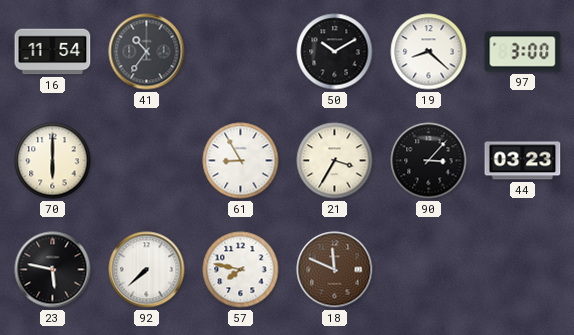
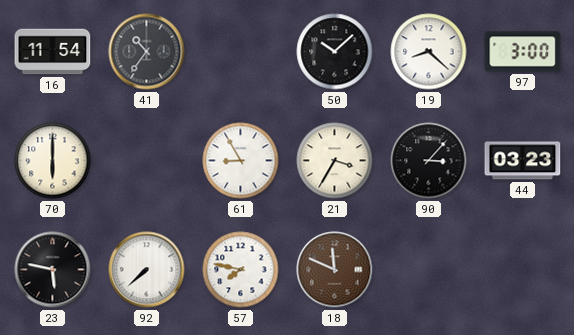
50: 10:10 -> 10:08
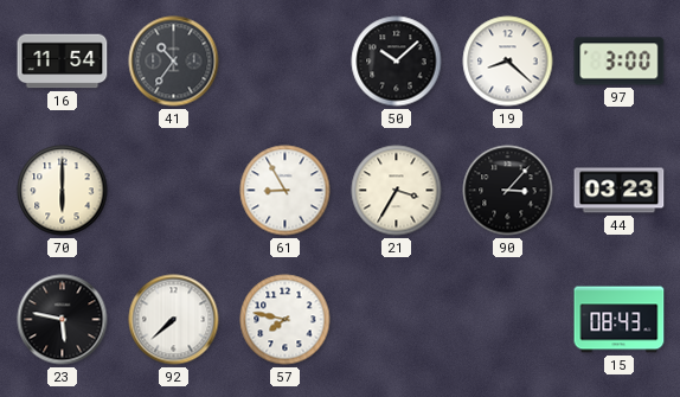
18: 11:49 -> none
15: none -> 08:43
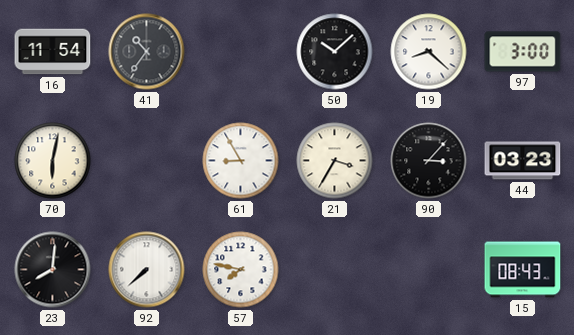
70: 6:00 -> 6:02
23: 5:47 -> 8:01
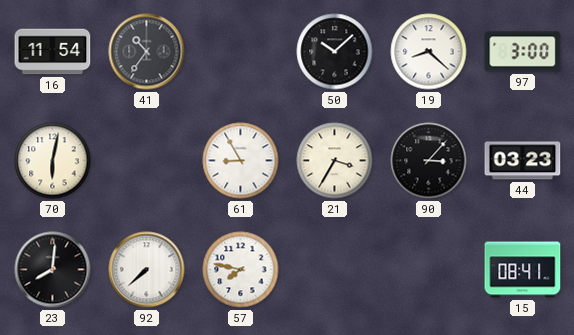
15: 08:43 -> 08:41
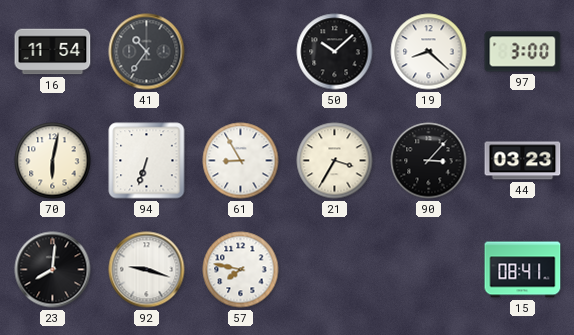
94: none -> 6:33
92: 7:38 -> 9:18
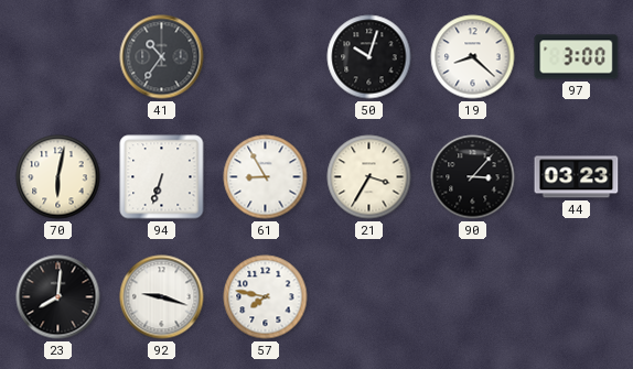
16: 11:54 -> none
50: 10:08 -> 10:03
15: 08:41 -> none
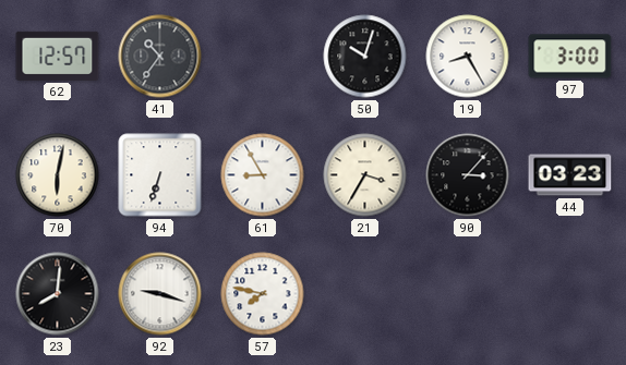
62: none -> 12:57
19: 8:22 -> 8:25
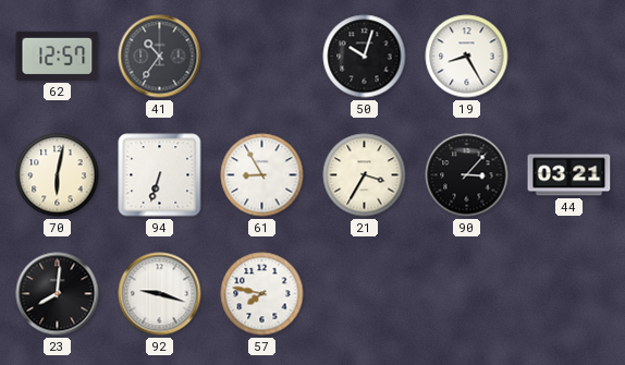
97: 3:00 -> none
44: 03:23 -> 03:21
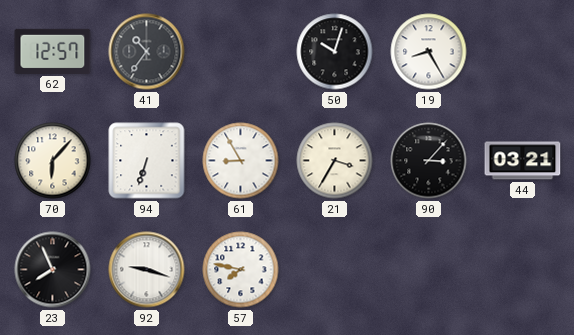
70: 6:02 -> 6:07
23: 8:01 -> 7:56
